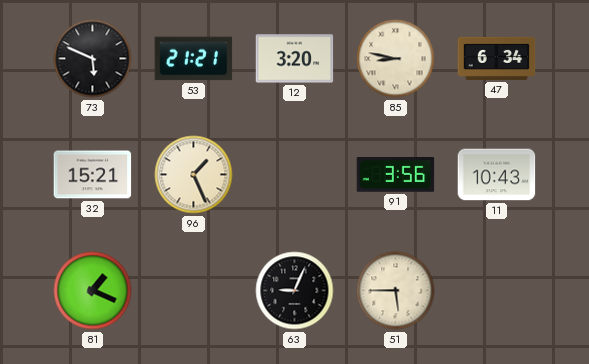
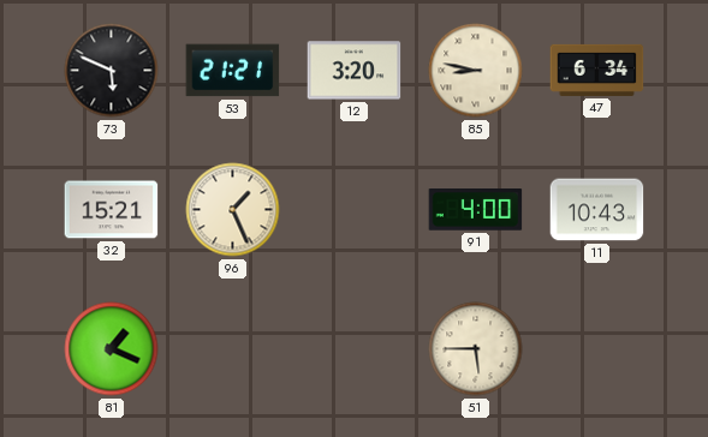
91: 3:56 -> 4:00
63: 9:04 -> none
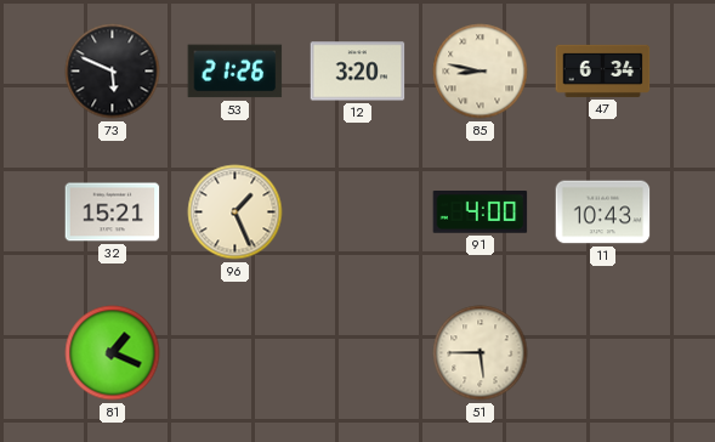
53: 21:21 -> 21:26
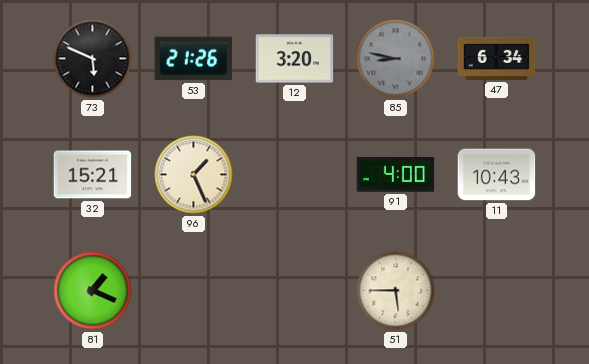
85 dial: cream -> grey
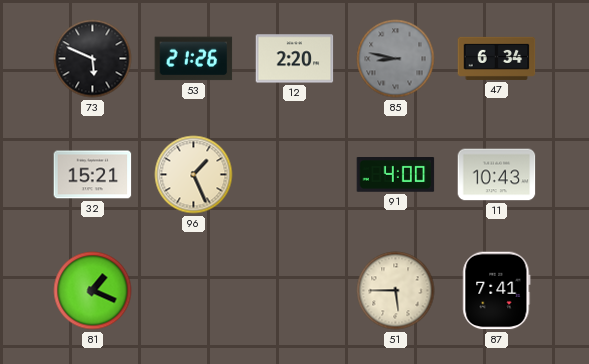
12: 3:20 -> 2:20
87: none -> 7:41
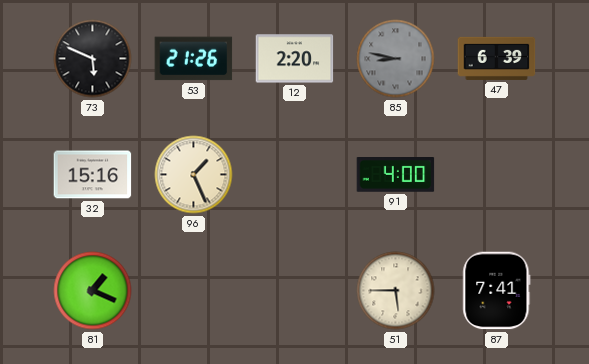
47: 6:34 -> 6:39
32: 15:21 -> 15:16
11: 10:43 -> none
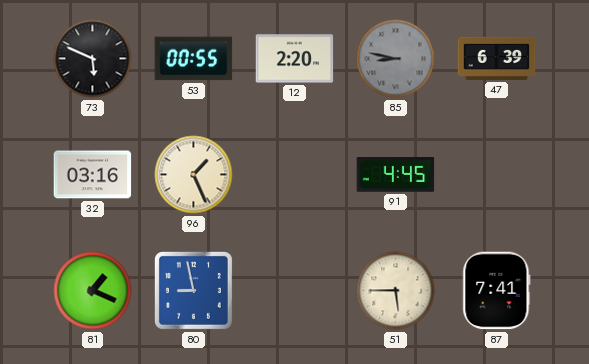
53: 21:26 -> 00:55
32: 15:16 -> 03:16
91: 4:00 -> 4:45
80: none -> 8:58
